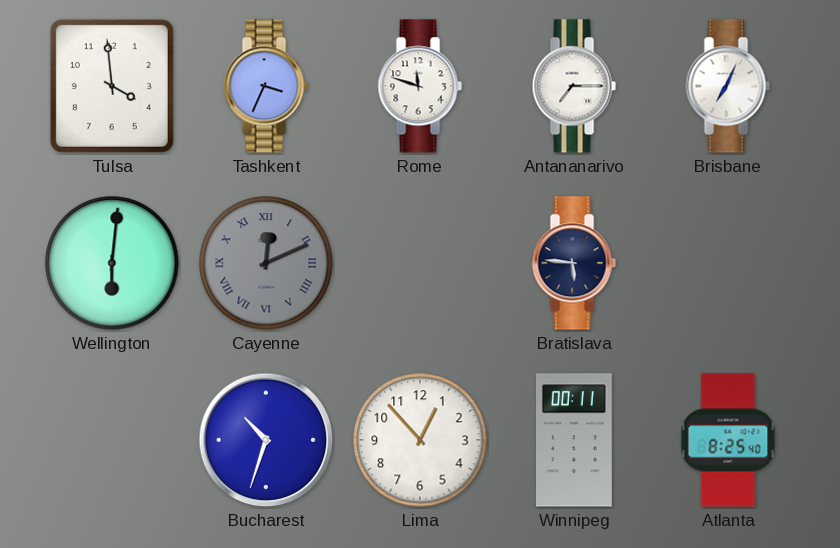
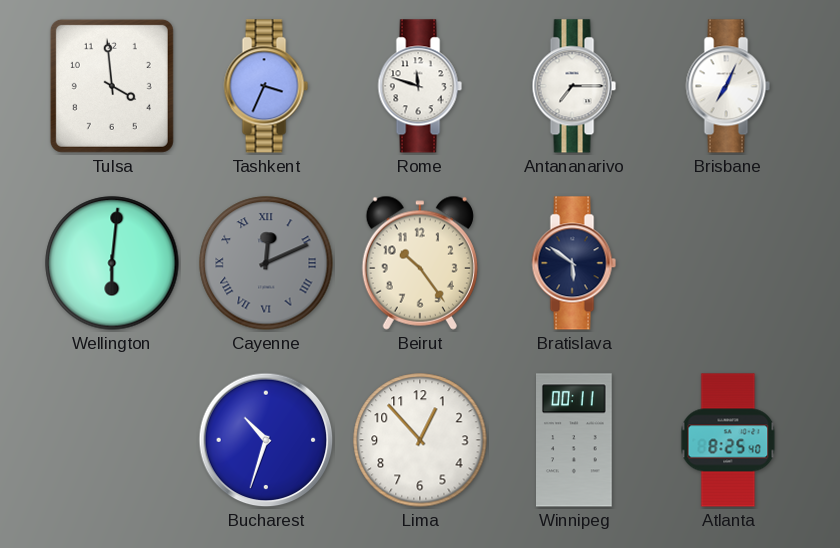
Beirut: none -> 10:24
Bratislava: 5:46 -> 5:51
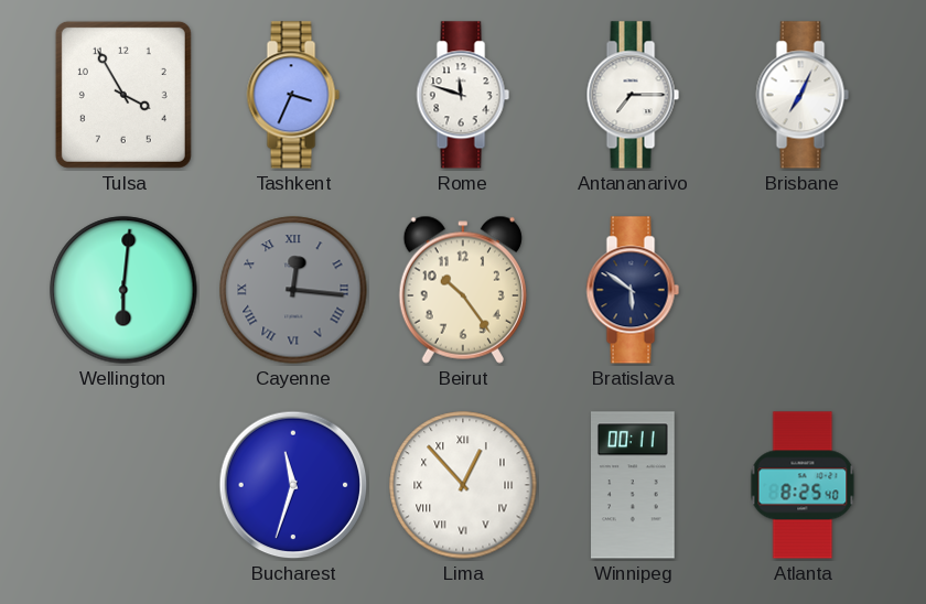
Tulsa: 3:59 -> 3:55
Cayenne: 12:11 -> 12:16
Bucharest: 10:33 -> 11:33
Lima numerals: Arabic -> Roman
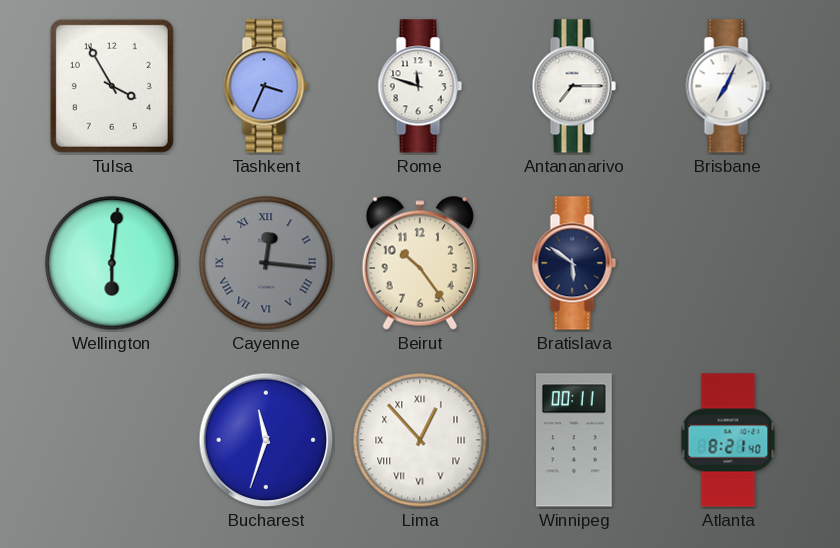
Atlanta: 8:25 -> 8:21
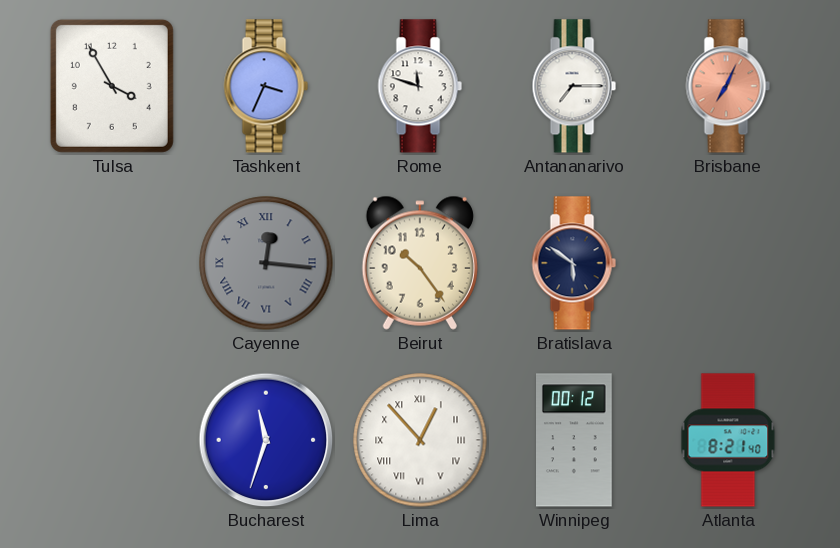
Brisbane dial: white -> salmon
Wellington: 6:01 -> none
Winnipeg: 00:11 -> 00:12
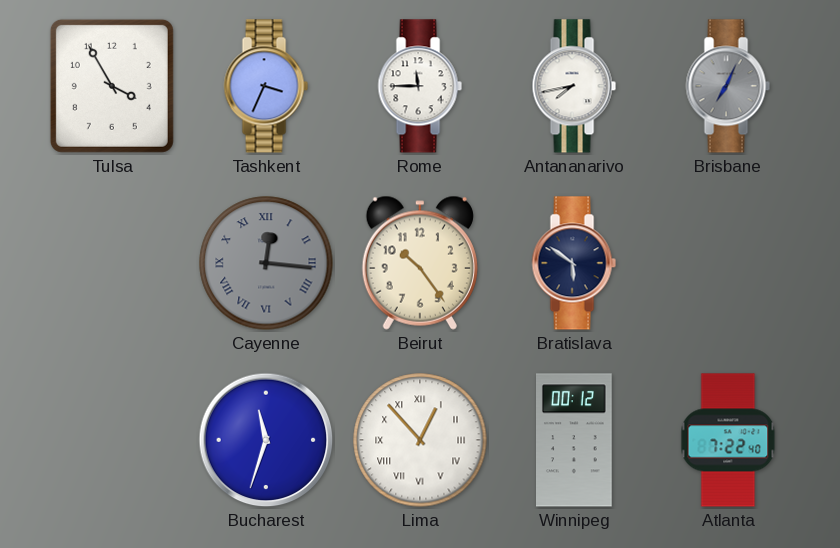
Rome: 11:48 -> 11:45
Antananarivo: 7:15 -> 7:43
Brisbane dial: salmon -> grey
Atlanta: 8:21 -> 7:22
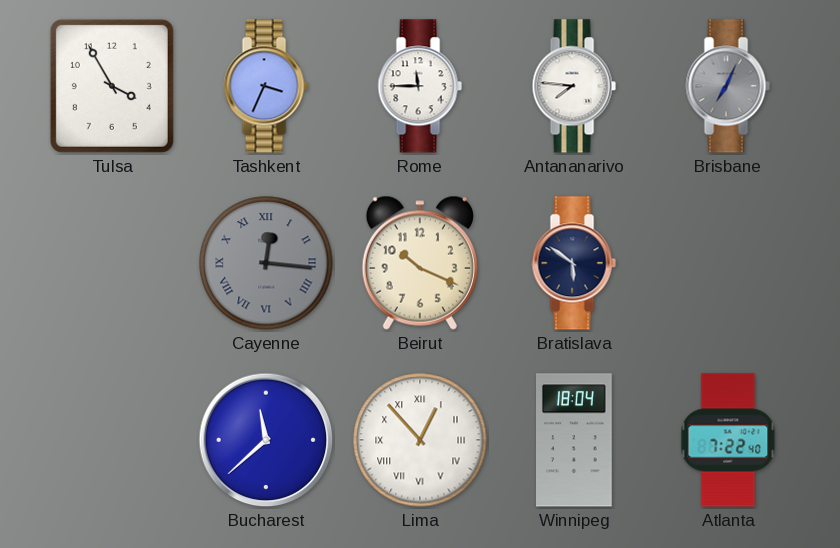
Antananarivo: 7:43 -> 7:46
Beirut: 10:24 -> 10:19
Bucharest: 11:33 -> 11:38
Winnipeg: 00:12 -> 18:04
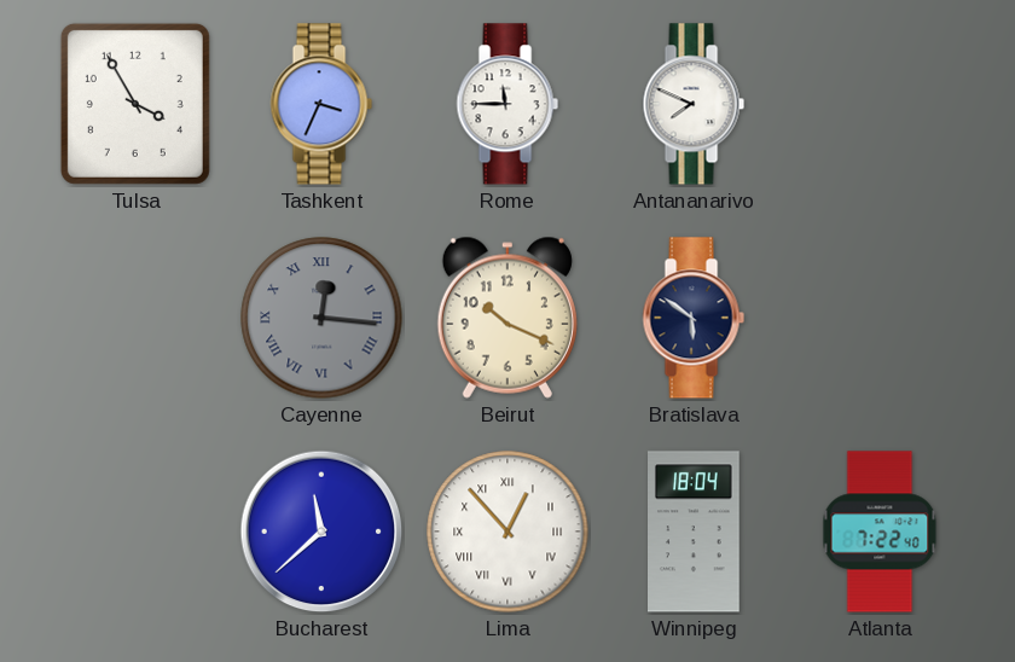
Antananarivo: 7:46 -> 7:49
Brisbane: 7:04 -> none
